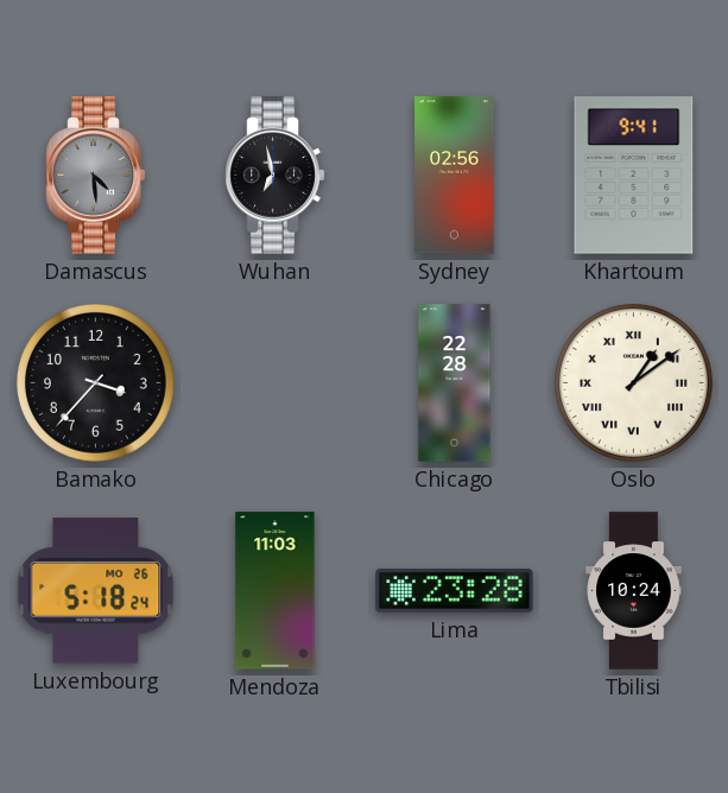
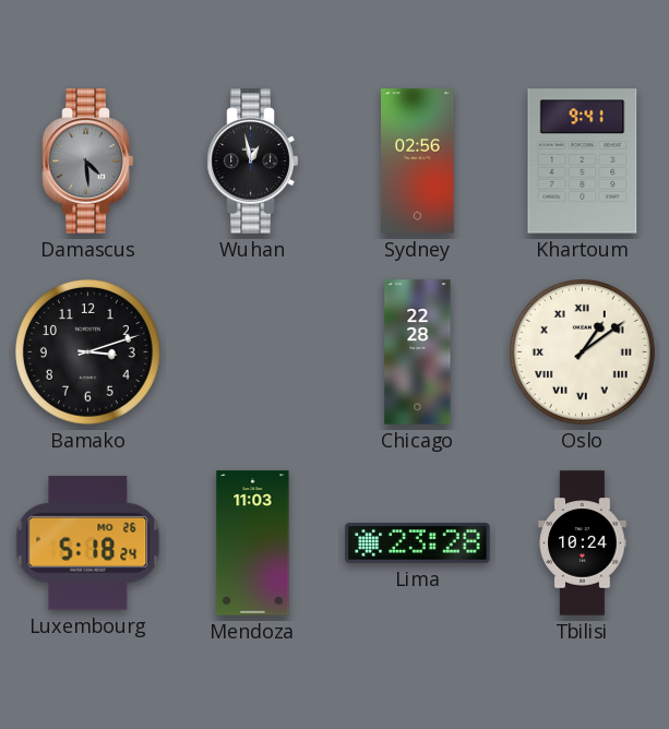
Wuhan: 6:58 -> 12:58
Bamako: 3:37 -> 3:12
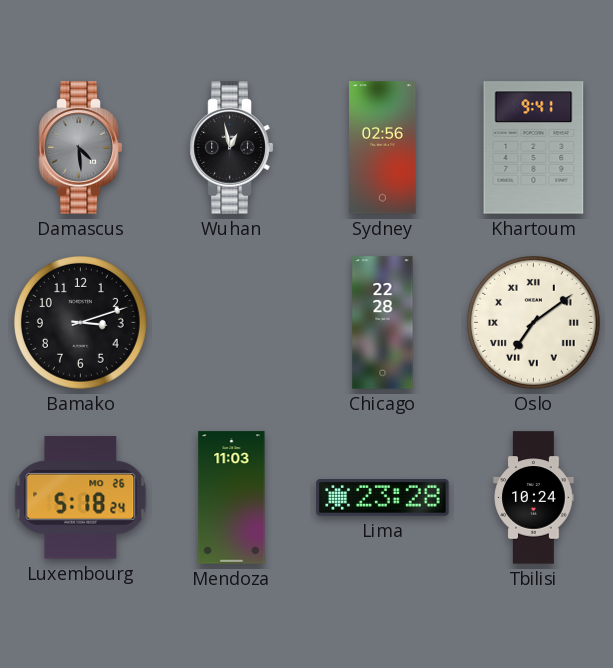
Oslo: 1:09 -> 7:09
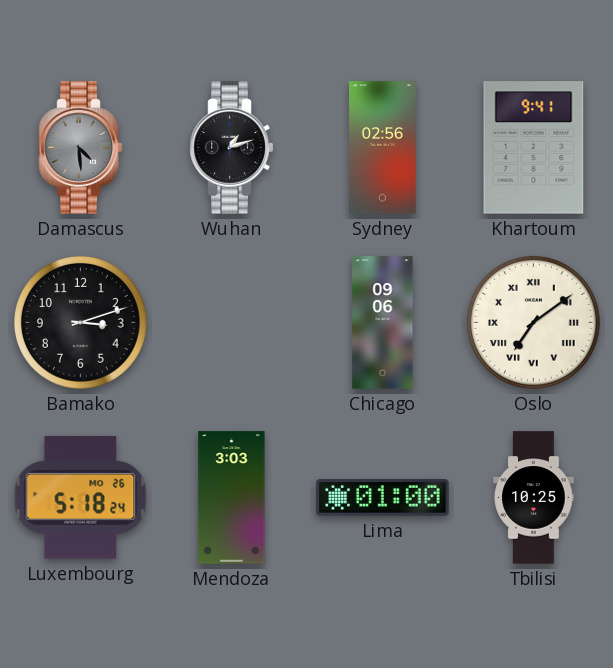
Wuhan: 12:58 -> 1:12
Chicago: 22:28 -> 09:06
Mendoza: 11:03 -> 3:03
Lima: 23:28 -> 01:00
Tbilisi: 10:24 -> 10:25
